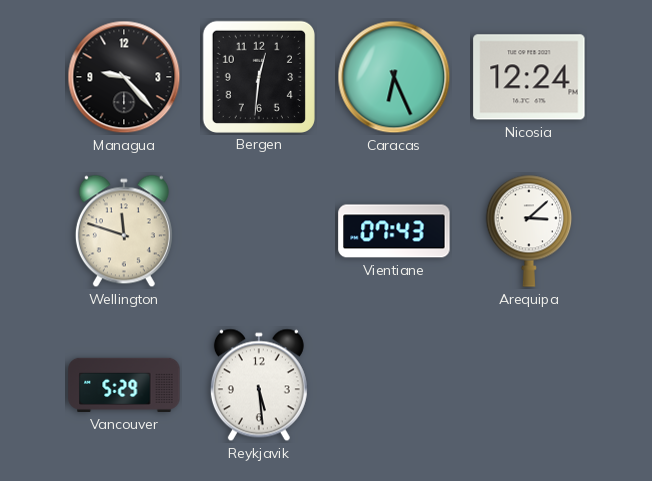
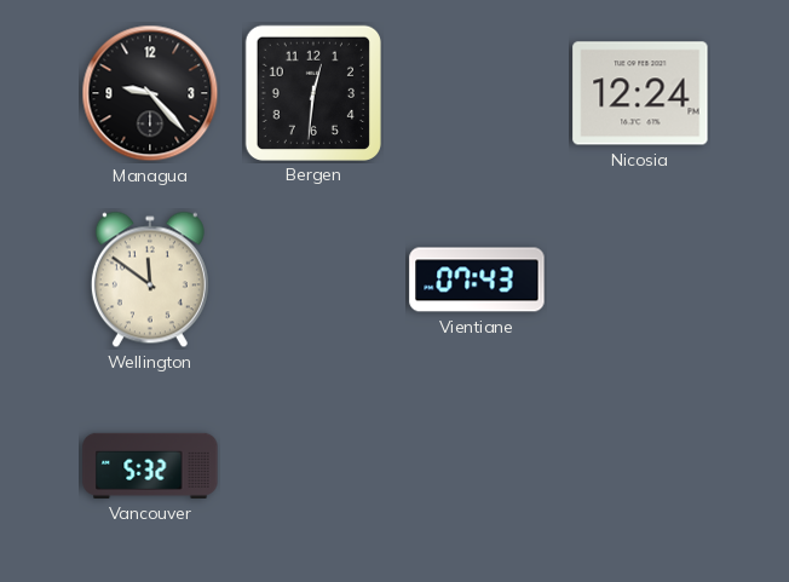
Caracas: 6:26 -> none
Wellington: 11:48 -> 11:51
Arequipa: 3:08 -> none
Vancouver: 5:29 -> 5:32
Reykjavik: 5:29 -> none
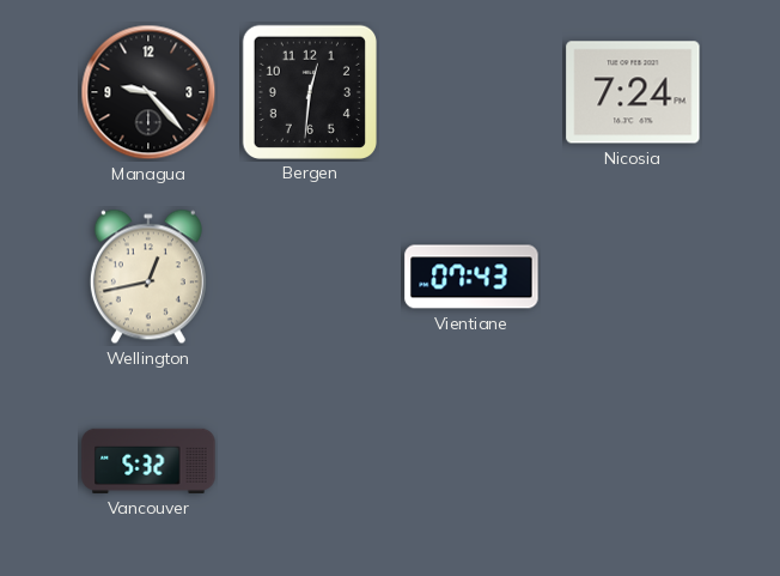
Nicosia: 12:24 -> 7:24
Wellington: 11:51 -> 12:43
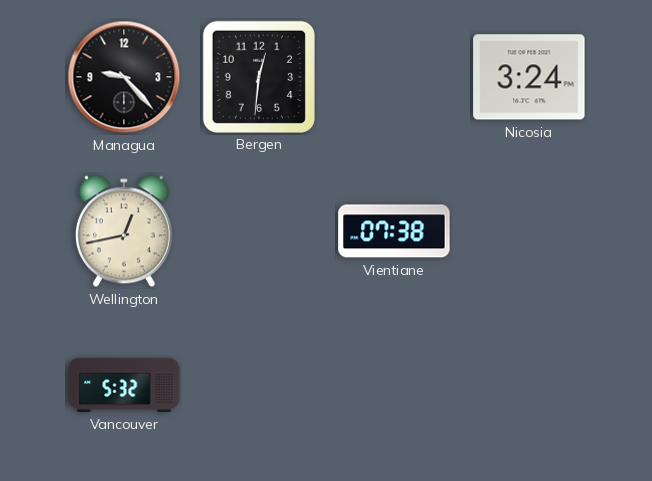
Nicosia: 7:24 -> 3:24
Vientiane: 07:43 -> 07:38
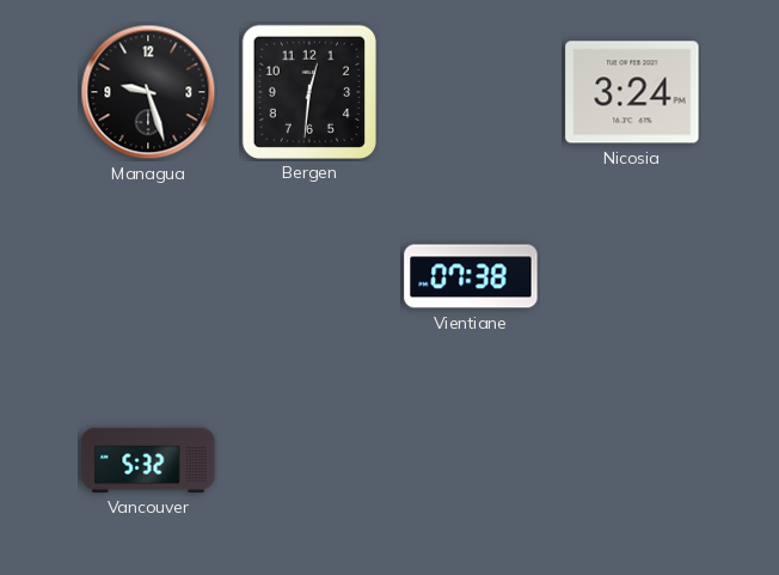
Managua: 9:23 -> 9:27
Wellington: 12:43 -> none
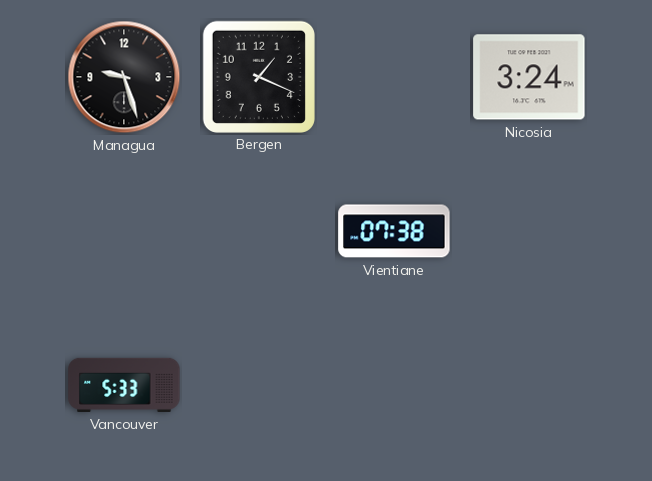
Bergen: 12:31 -> 1:19
Vancouver: 5:32 -> 5:33
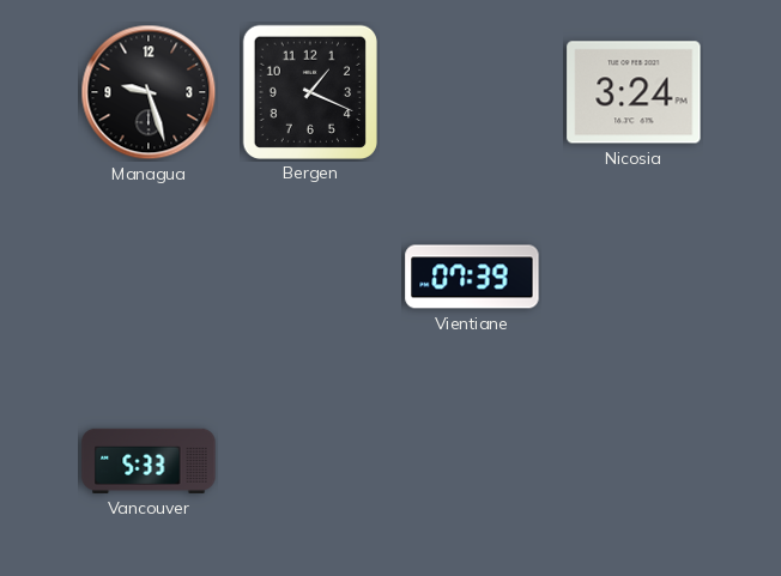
Vientiane: 07:38 -> 07:39
